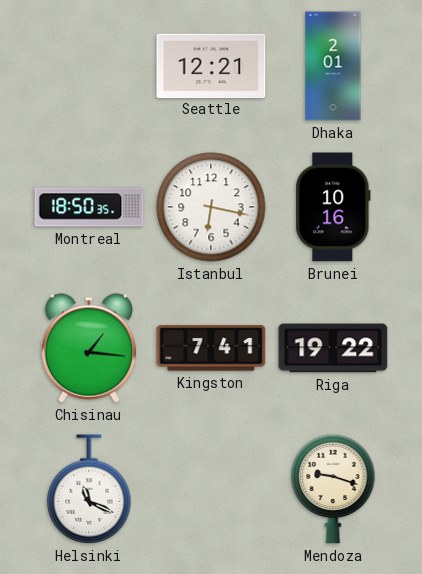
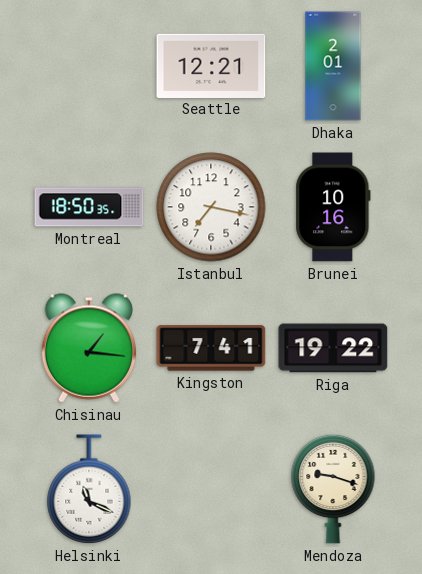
Istanbul: 6:17 -> 7:17
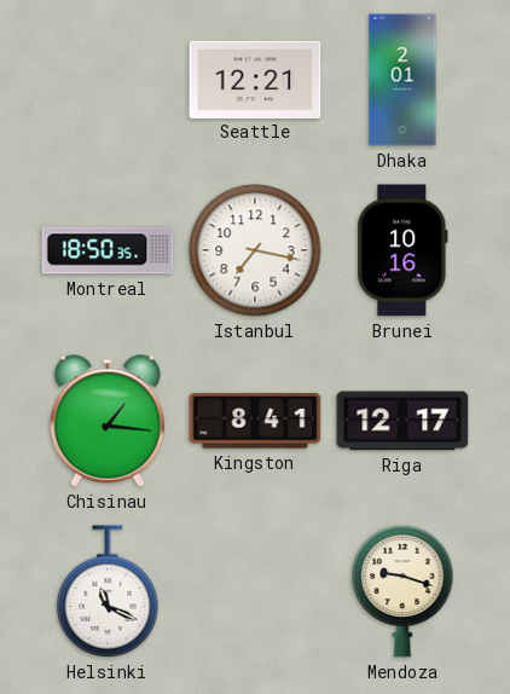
Kingston: 7:41 -> 8:41
Riga: 19:22 -> 12:17
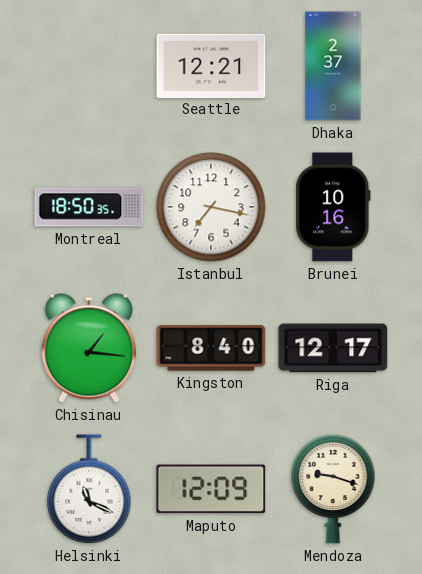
Dhaka: 2:01 -> 2:37
Kingston: 8:41 -> 8:40
Maputo: none -> 12:09
